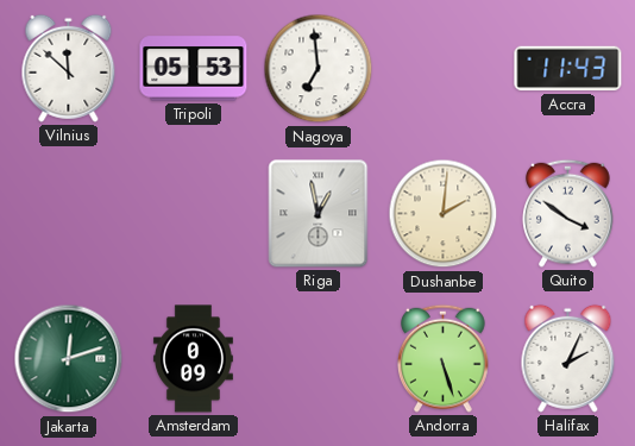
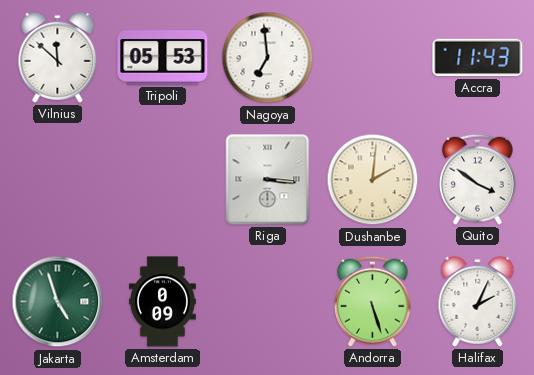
Riga: 12:58 -> 3:16
Jakarta: 12:12 -> 4:57
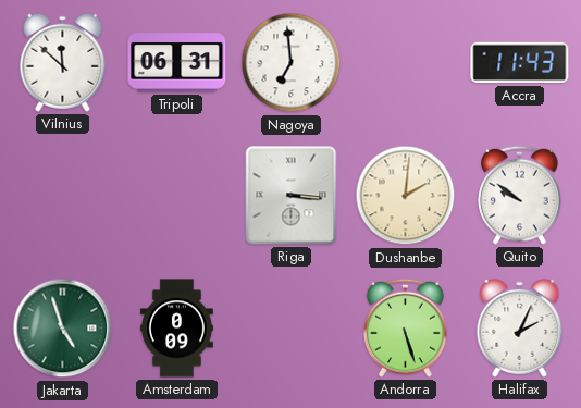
Tripoli: 05:53 -> 06:31
Quito: 3:51 -> 9:51
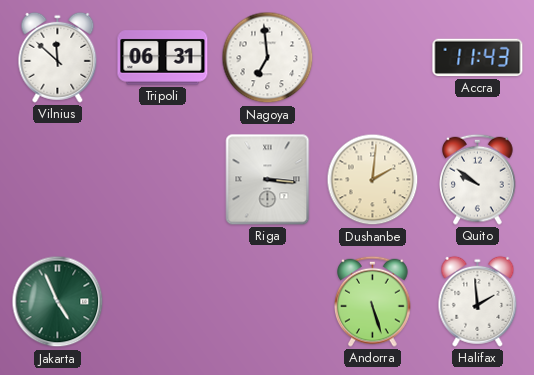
Jakarta: 4:57 -> 4:56
Amsterdam: 0:09 -> none
Halifax: 2:04 -> 1:59
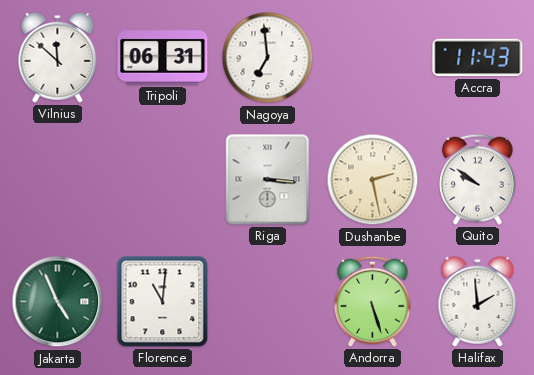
Dushanbe: 2:01 -> 2:28
Florence: none -> 11:01
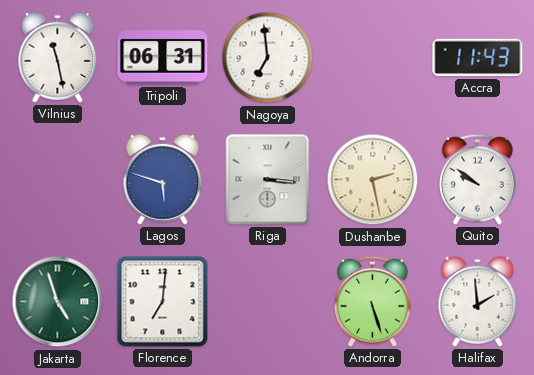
Vilnius: 11:52 -> 11:28
Lagos: none -> 5:48
Jakarta: 4:56 -> 4:57
Florence: 11:01 -> 7:01
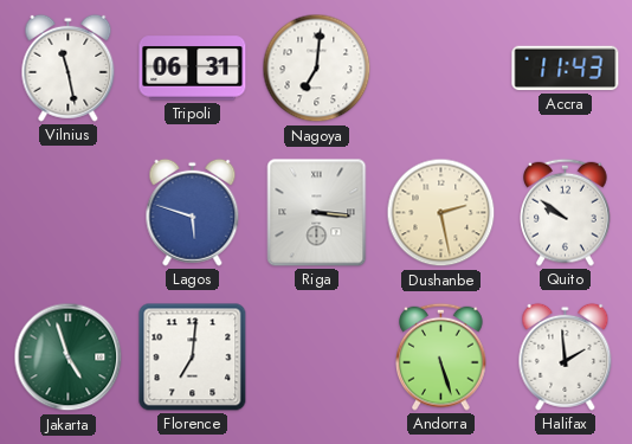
Nagoya: 6:59 -> 7:01
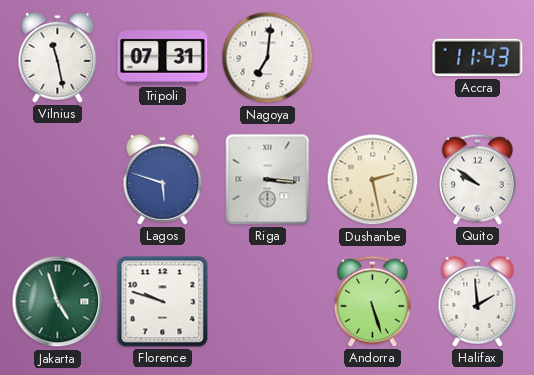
Tripoli: 06:31 -> 07:31
Florence: 7:01 -> 9:48
